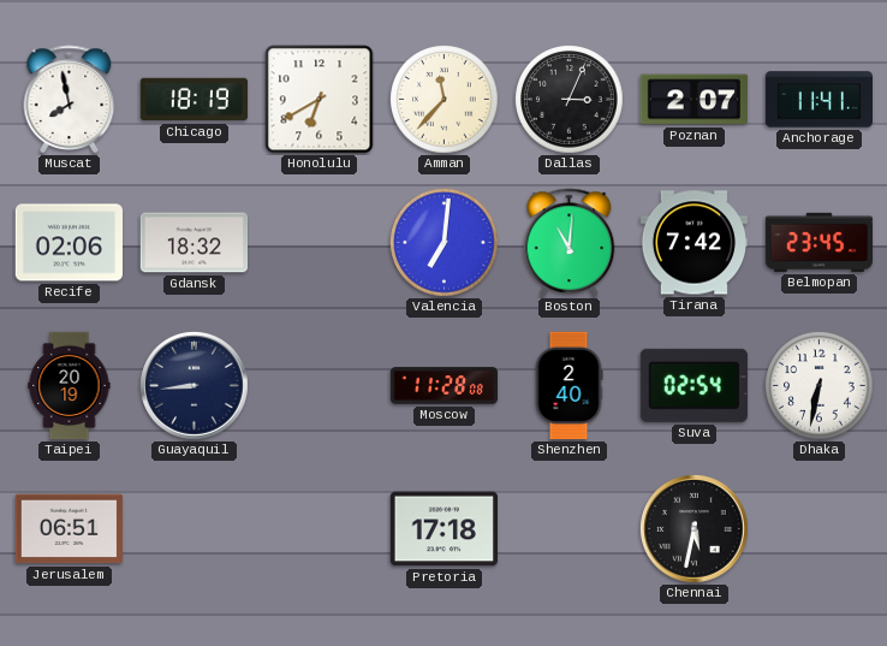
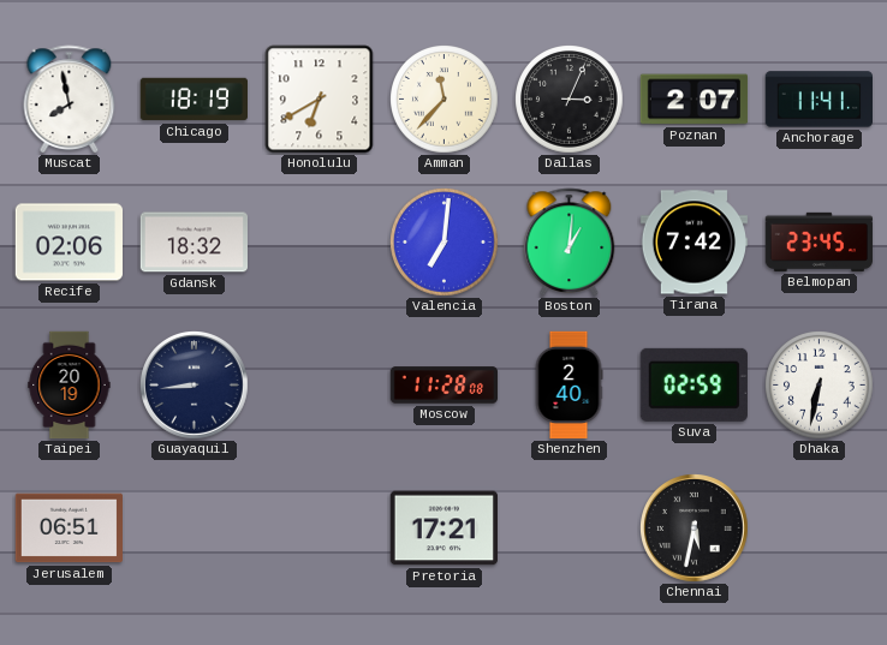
Boston: 11:01 -> 1:01
Suva: 02:54 -> 02:59
Pretoria: 17:18 -> 17:21
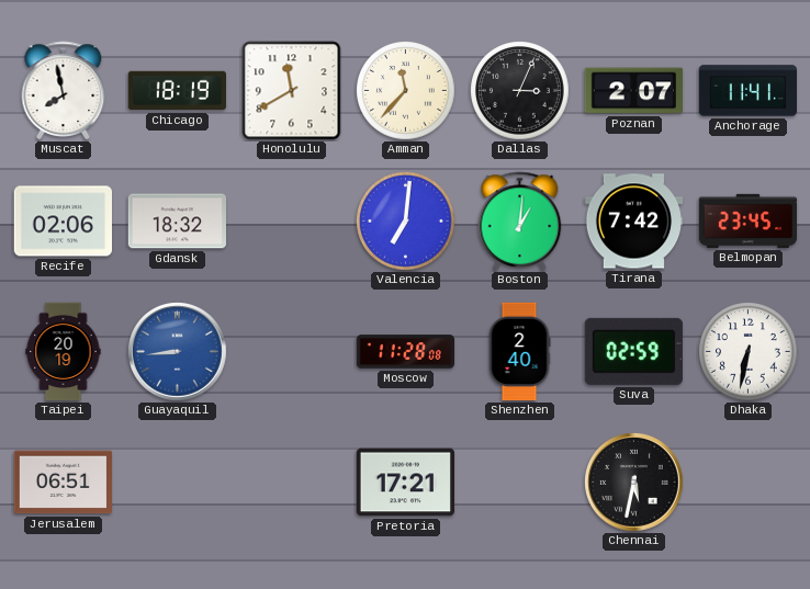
Honolulu: 6:40 -> 11:40
Guayaquil dial: navy -> blue
